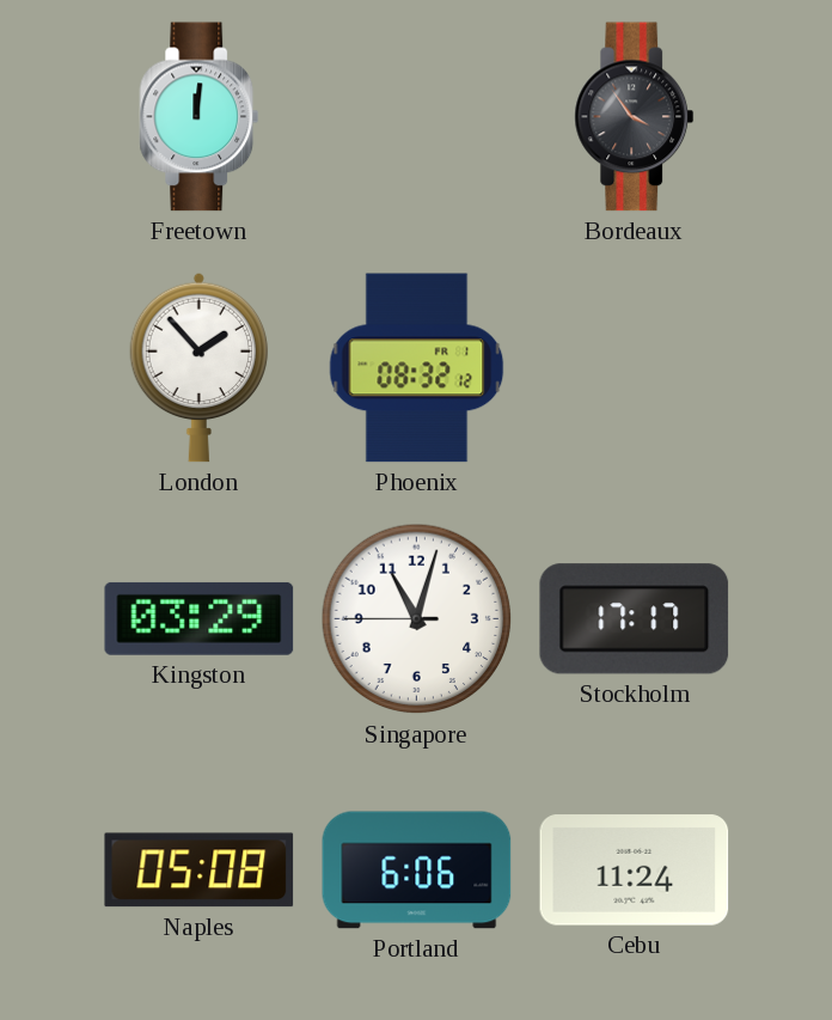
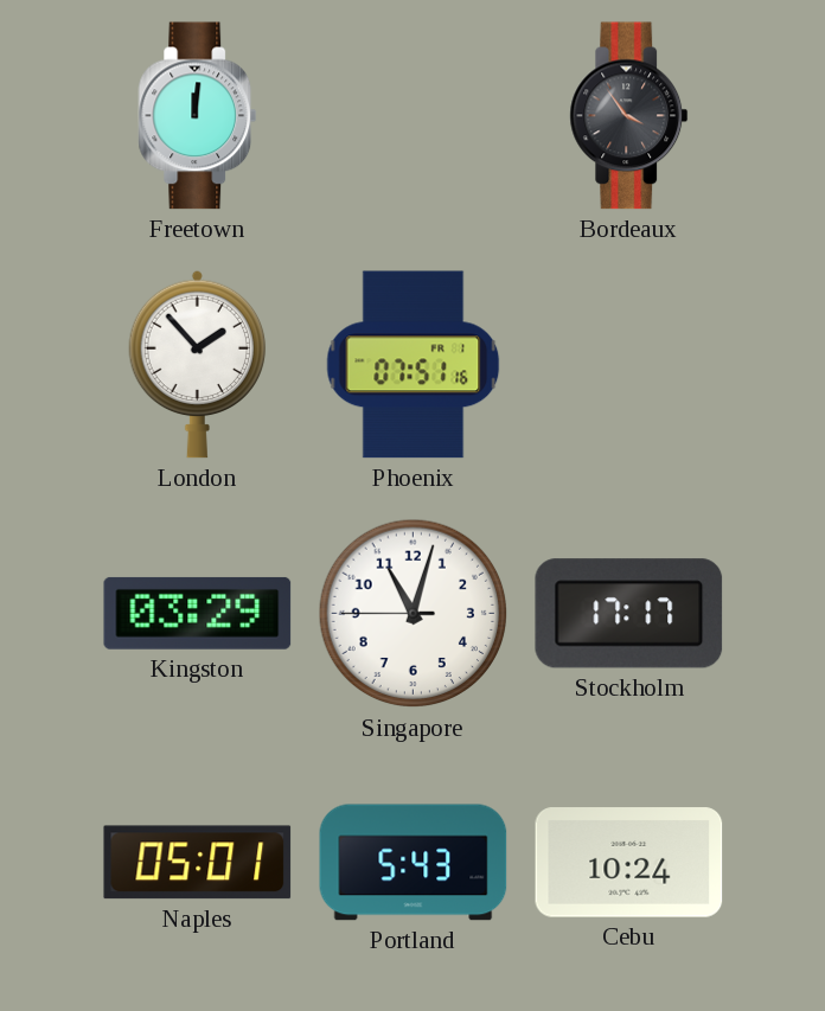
Phoenix: 08:32 -> 07:51
Naples: 05:08 -> 05:01
Portland: 6:06 -> 5:43
Cebu: 11:24 -> 10:24
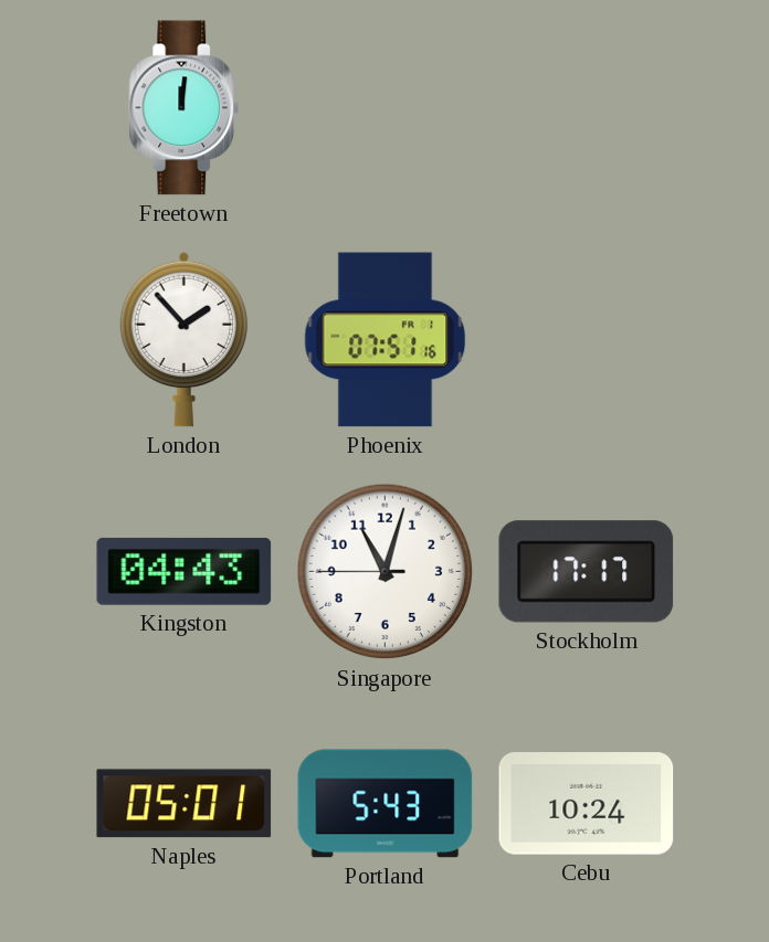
Bordeaux: 3:54 -> none
Kingston: 03:29 -> 04:43
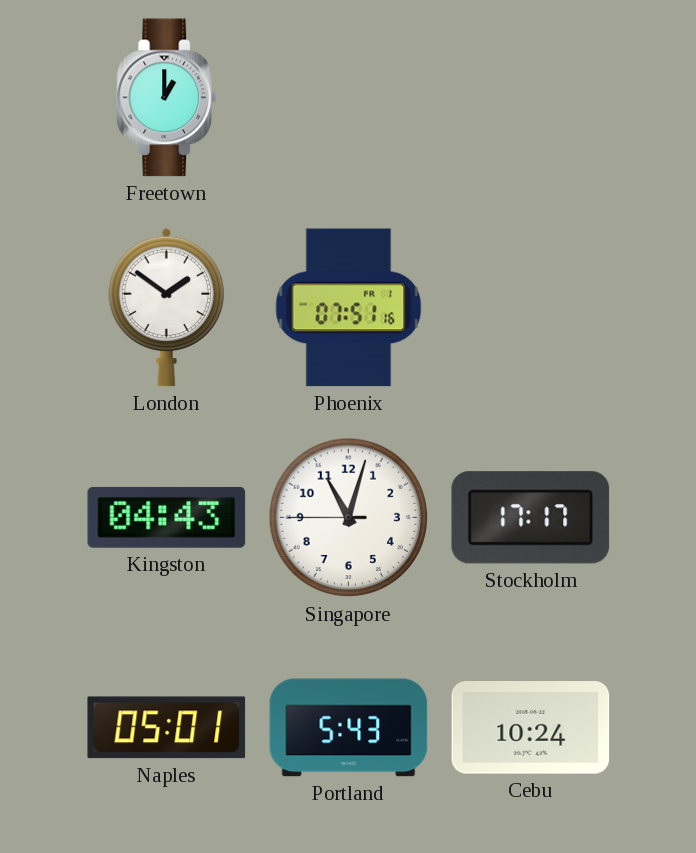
Freetown: 12:01 -> 1:00
London: 1:53 -> 1:51
